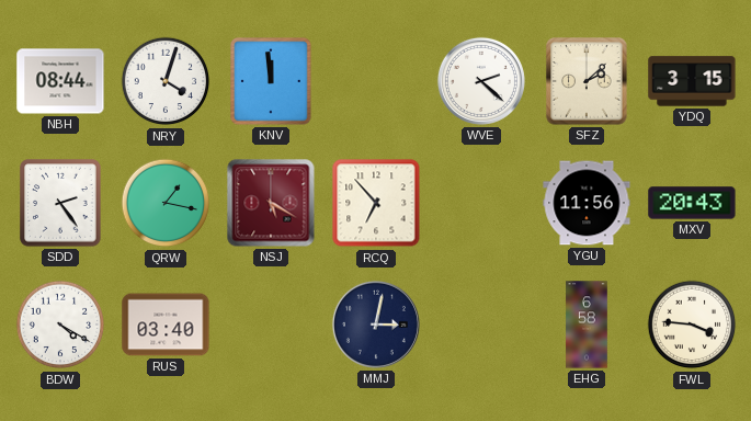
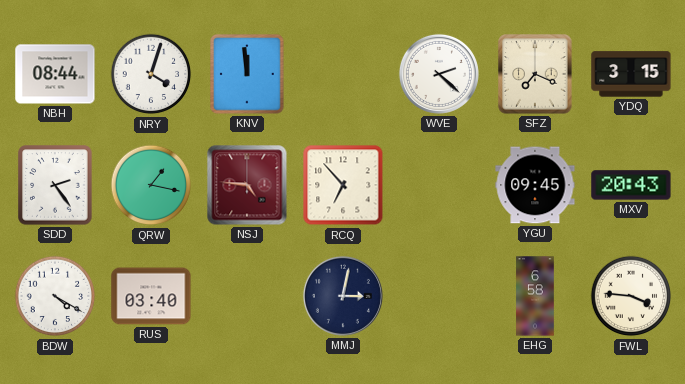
SFZ: 2:08 -> 7:19
NSJ: 5:20 -> 4:46
YGU: 11:56 -> 09:45
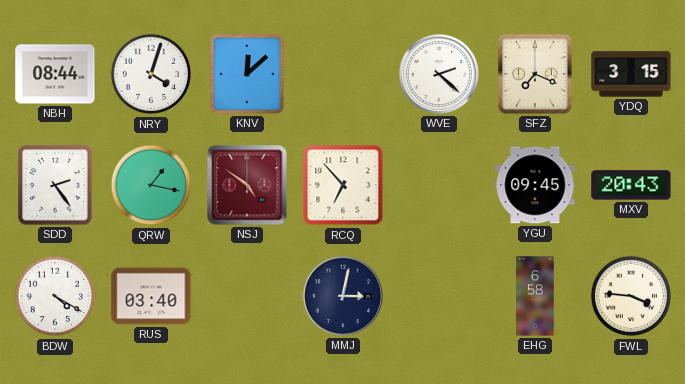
KNV: 11:59 -> 12:08
NSJ: 4:46 -> 4:51
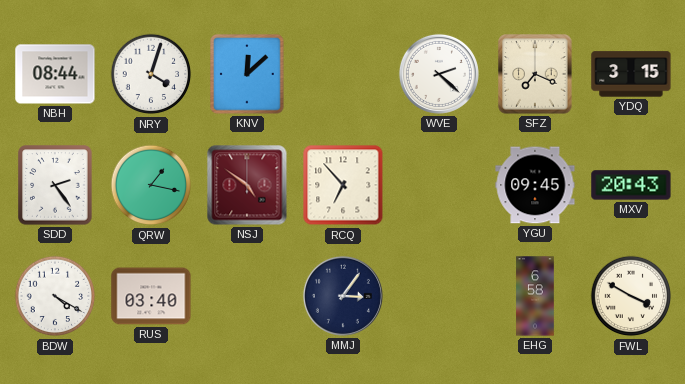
MMJ: 3:02 -> 3:06
FWL: 3:46 -> 3:50
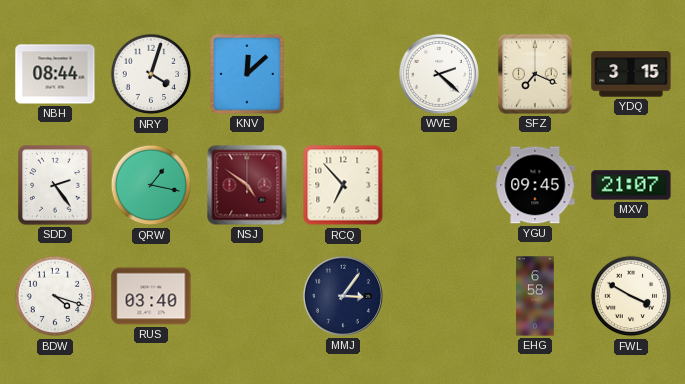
MXV: 20:43 -> 21:07
BDW: 4:20 -> 4:18
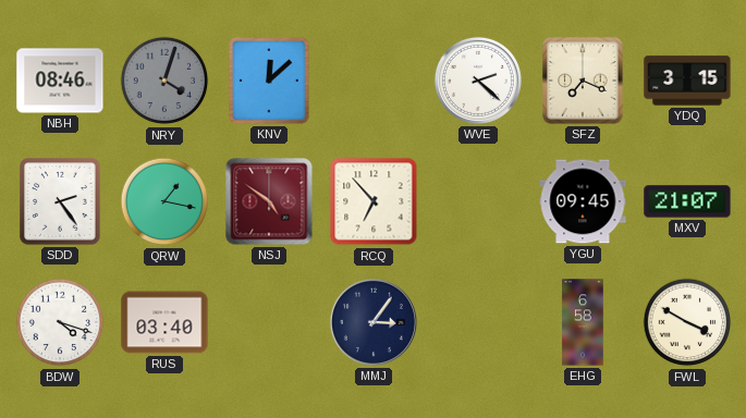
NBH: 08:44 -> 08:46
NRY dial: white -> grey
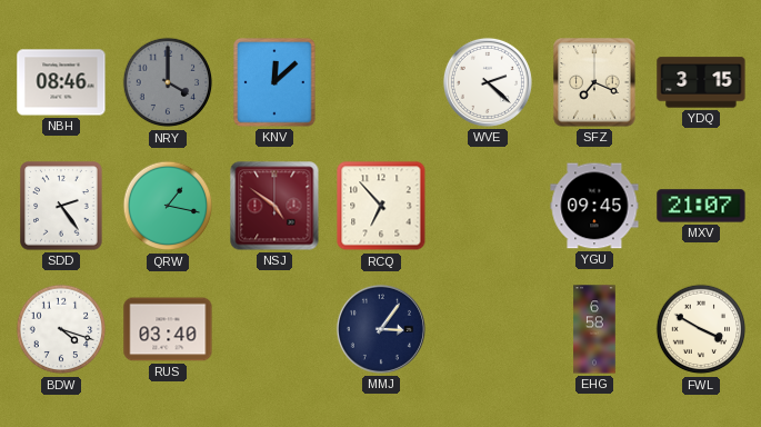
NRY: 4:03 -> 4:00
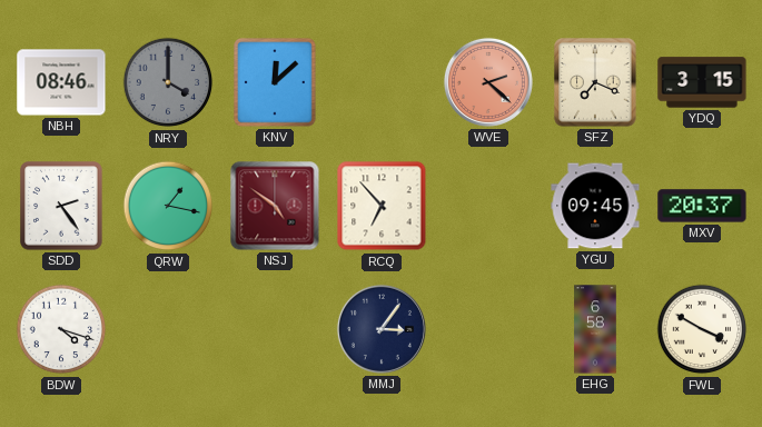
WVE dial: white -> salmon
MXV: 21:07 -> 20:37
RUS: 03:40 -> none
